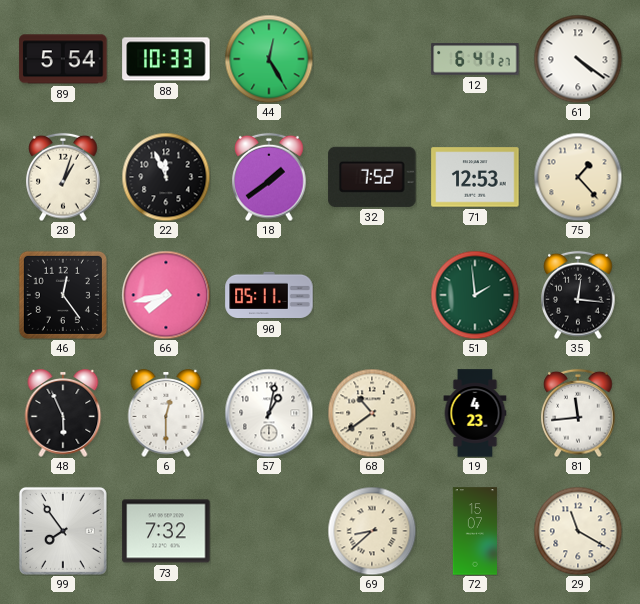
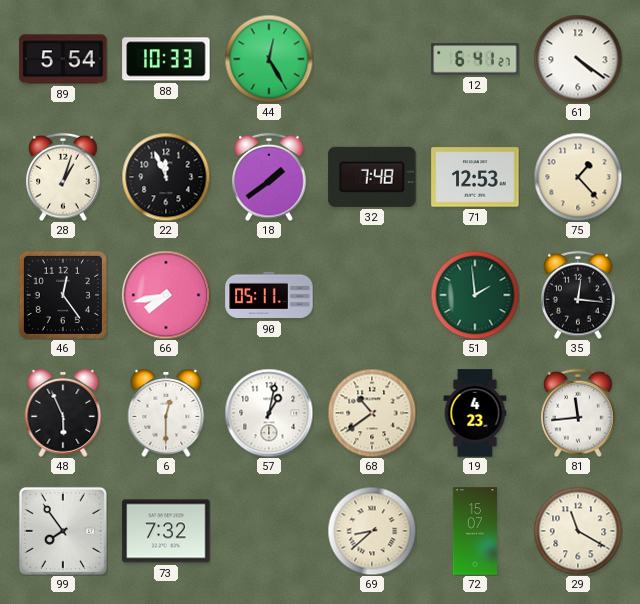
32: 7:52 -> 7:48
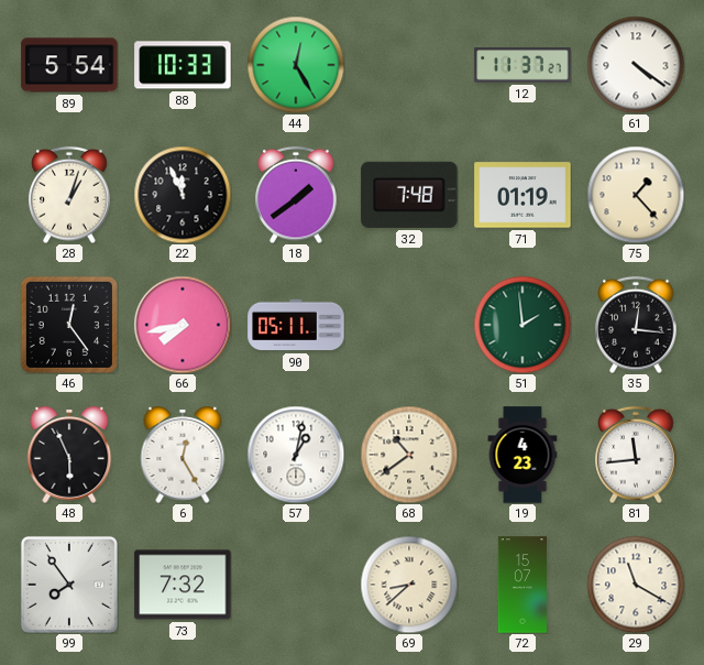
12: 6:41 -> 11:37
71: 12:53 -> 01:19
6: 12:30 -> 12:25
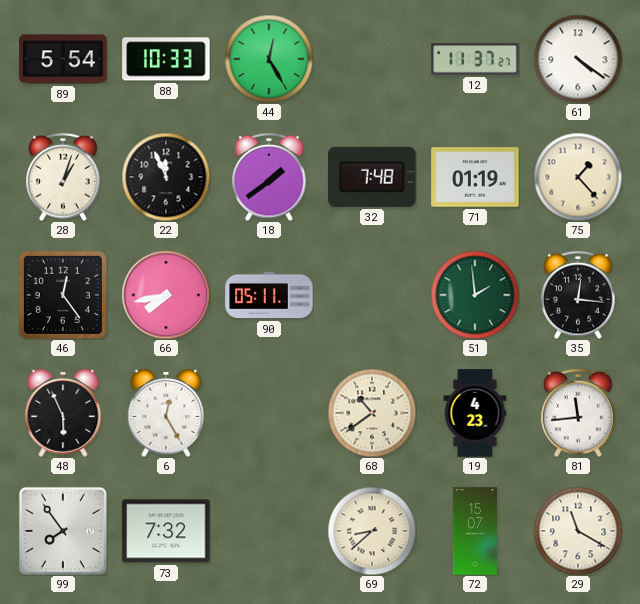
57: 1:02 -> none
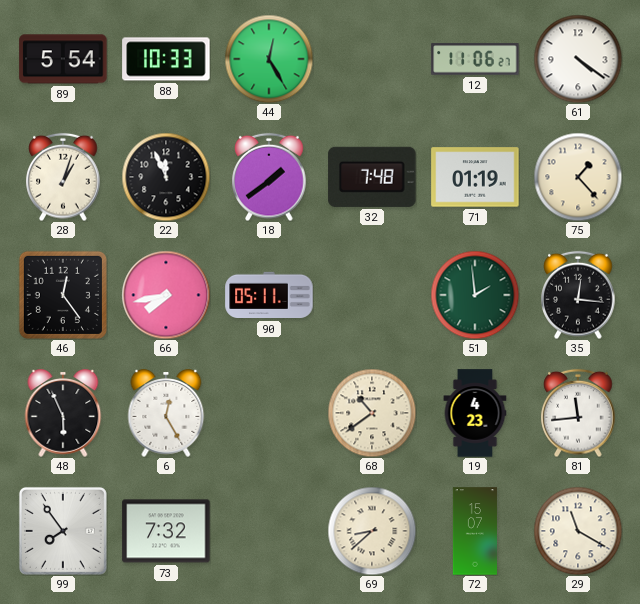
12: 11:37 -> 11:06
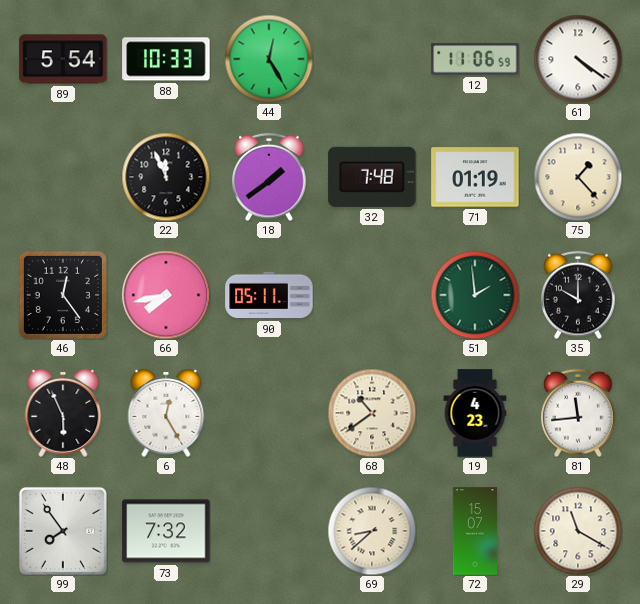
12: 11:06:27 -> 11:06:59
28: 1:03 -> none
35: 12:16 -> 10:00
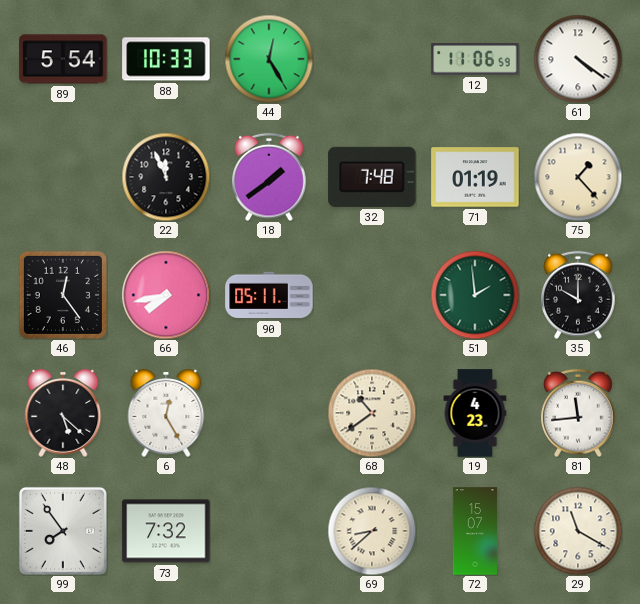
48: 5:56 -> 5:22
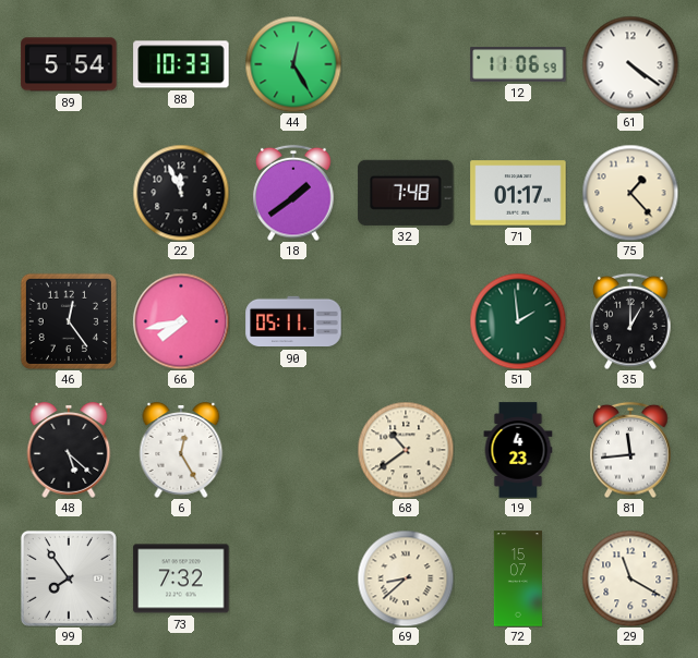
71: 01:19 -> 01:17
35: 10:00 -> 1:00
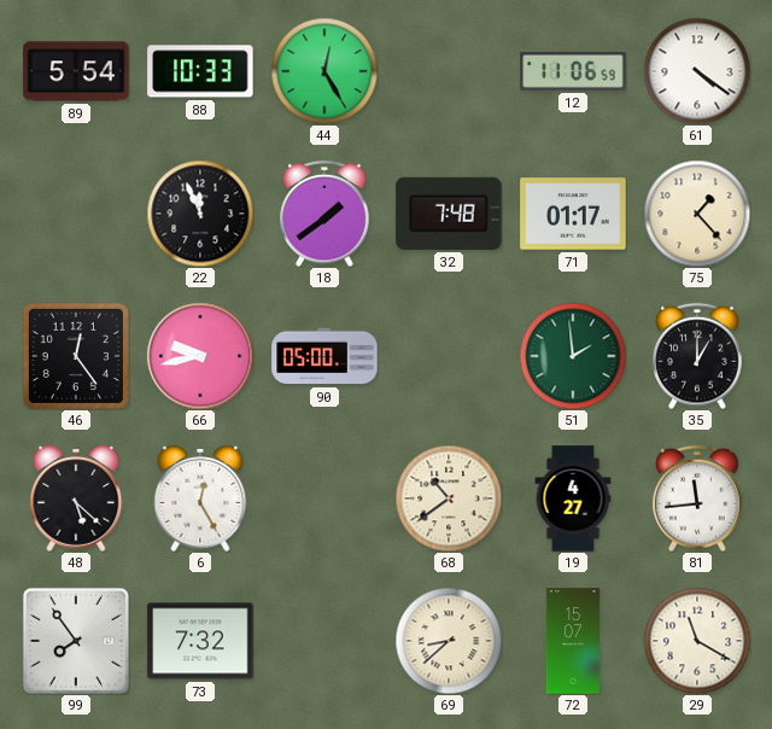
66: 7:43 -> 9:43
90: 05:11 -> 05:00
19: 4:23 -> 4:27
